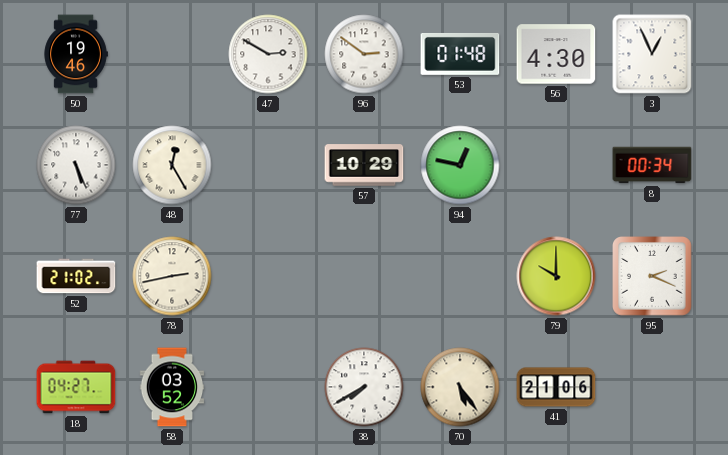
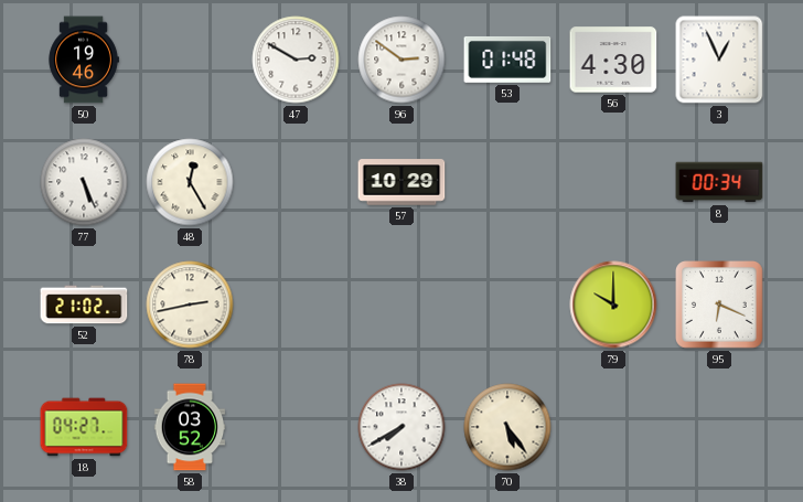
94: 12:47 -> none
95: 2:19 -> 6:19
41: 21:06 -> none
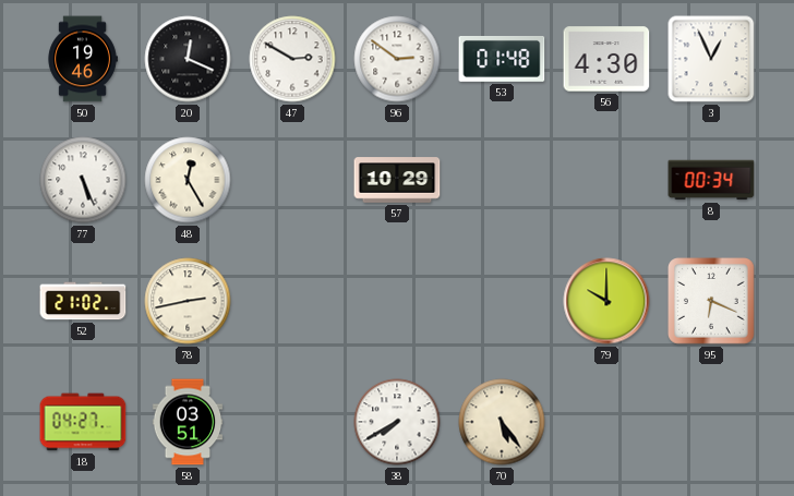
20: none -> 12:19
58: 03:52 -> 03:51
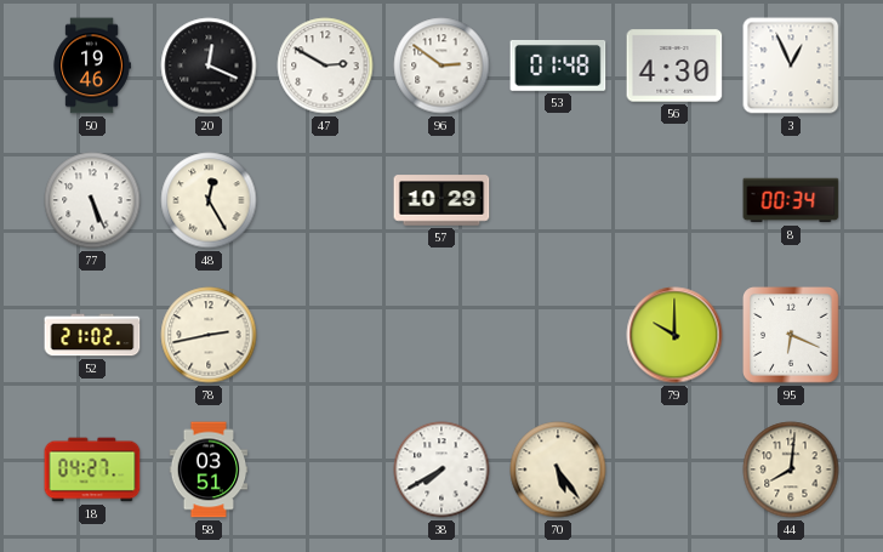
44: none -> 8:01
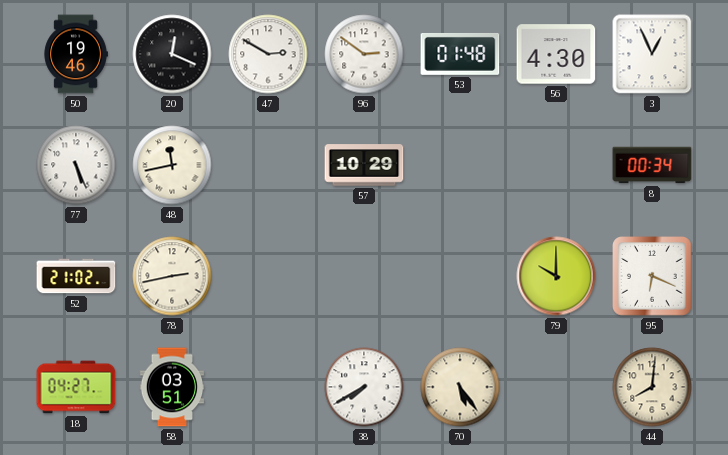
48: 12:25 -> 11:43
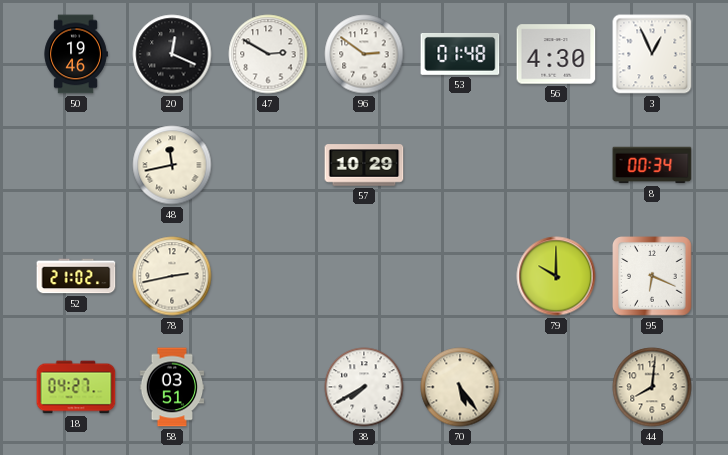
77: 5:26 -> none
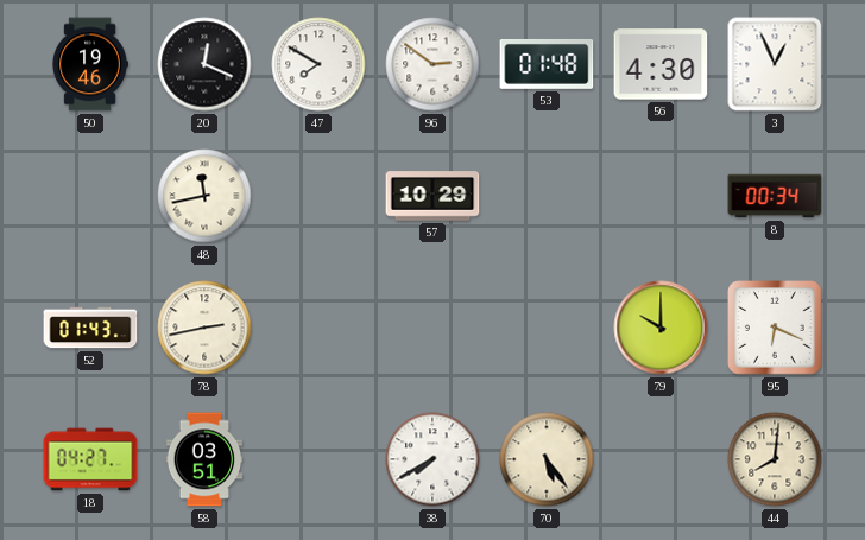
47: 2:50 -> 7:50
52: 21:02 -> 01:43
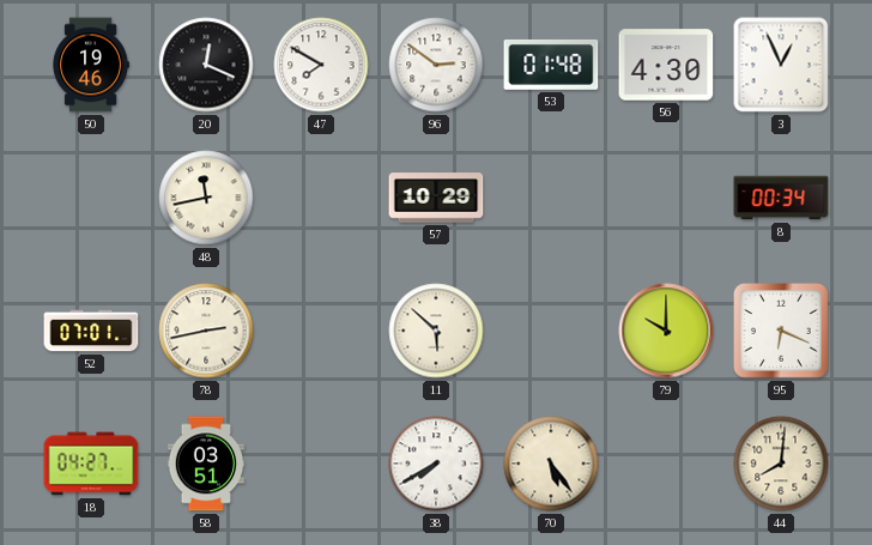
52: 01:43 -> 07:01
11: none -> 5:52
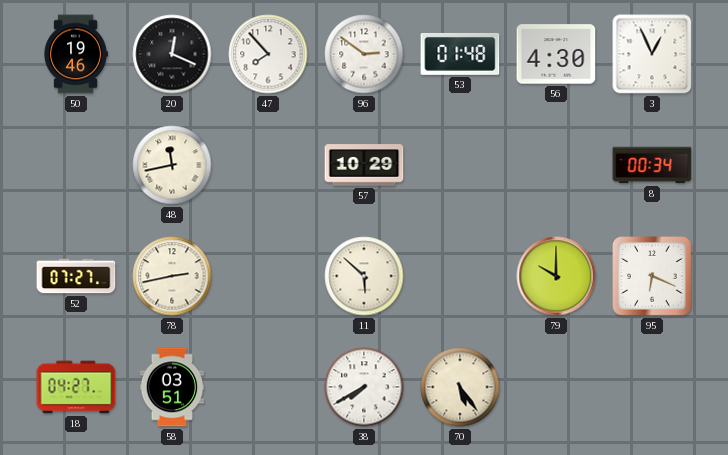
47: 7:50 -> 7:53
52: 07:01 -> 07:27
44: 8:01 -> none
